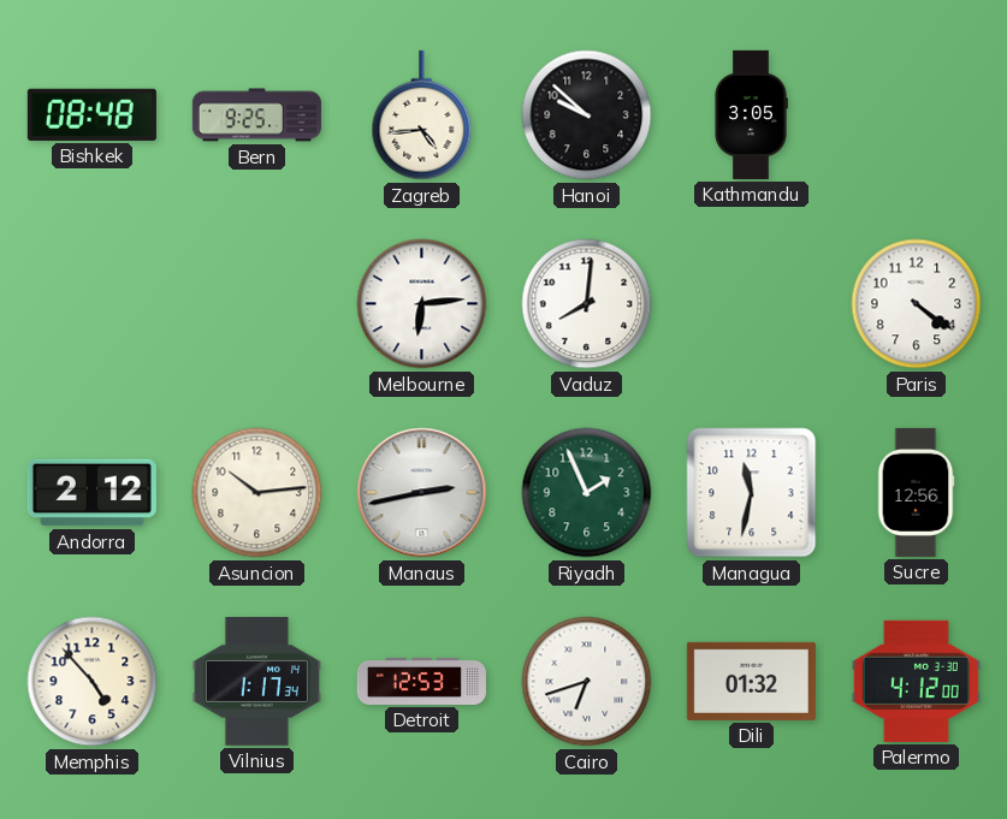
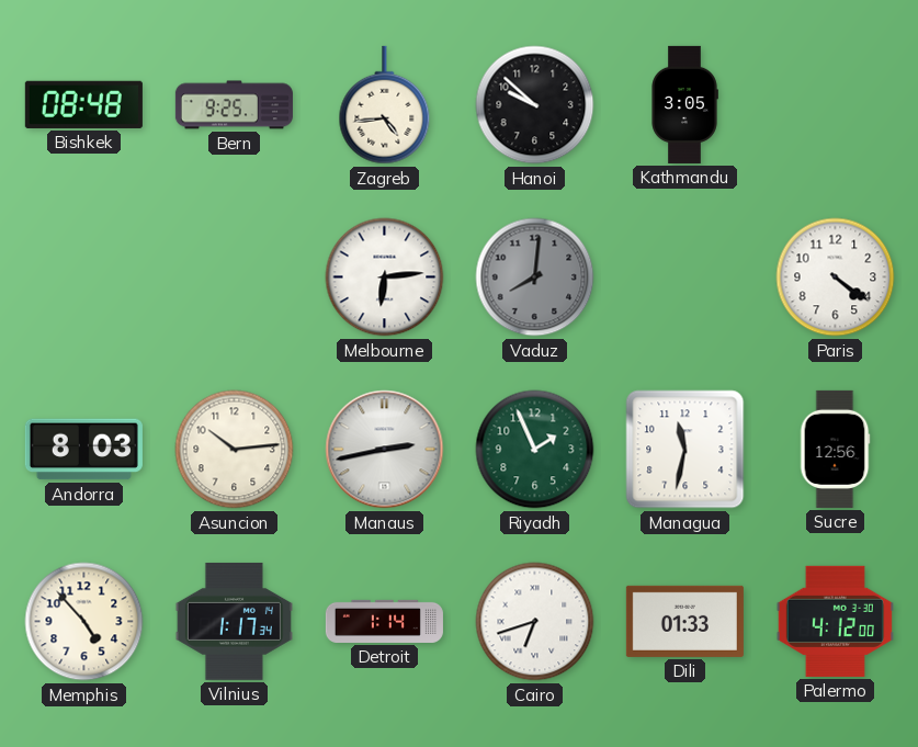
Vaduz dial: white -> grey
Andorra: 2:12 -> 8:03
Detroit: 12:53 -> 1:14
Dili: 01:32 -> 01:33
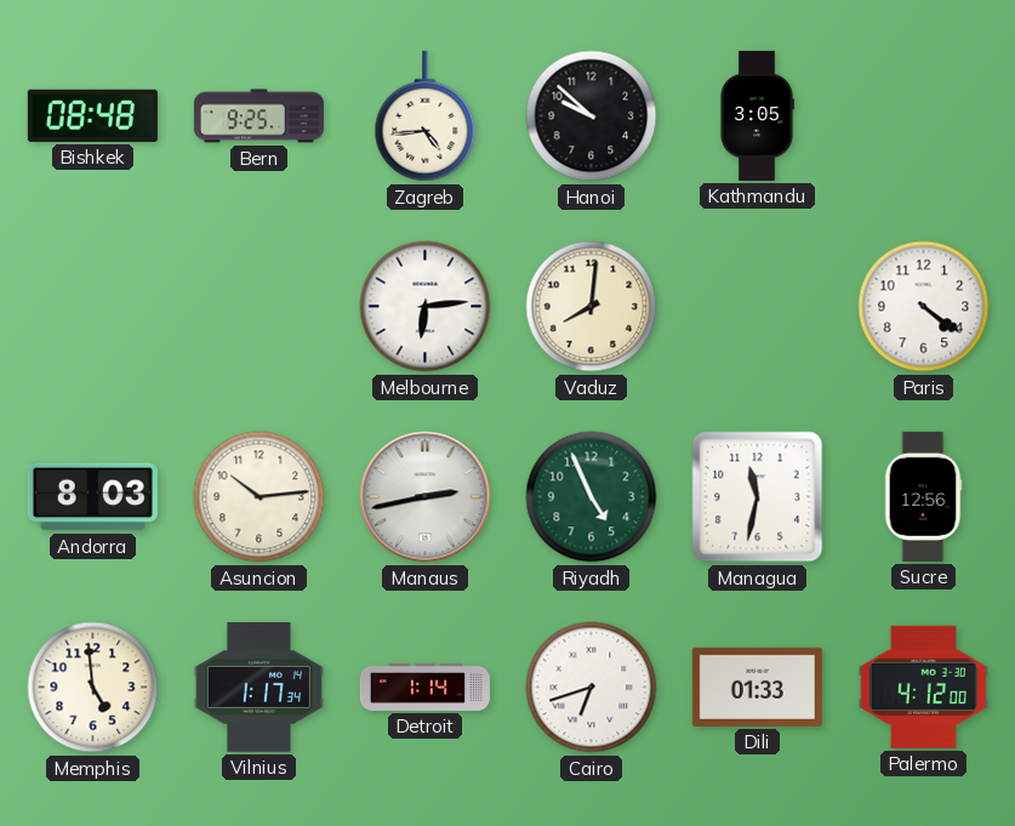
Vaduz dial: grey -> cream
Riyadh: 1:56 -> 4:56
Memphis: 4:53 -> 4:59
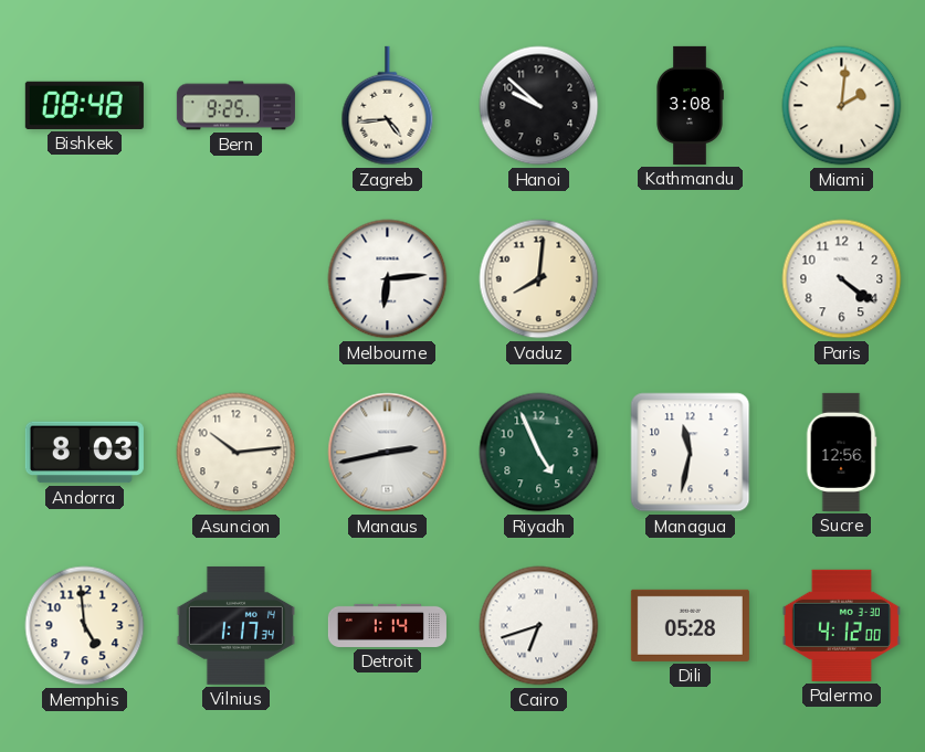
Kathmandu: 3:05 -> 3:08
Miami: none -> 2:01
Dili: 01:33 -> 05:28
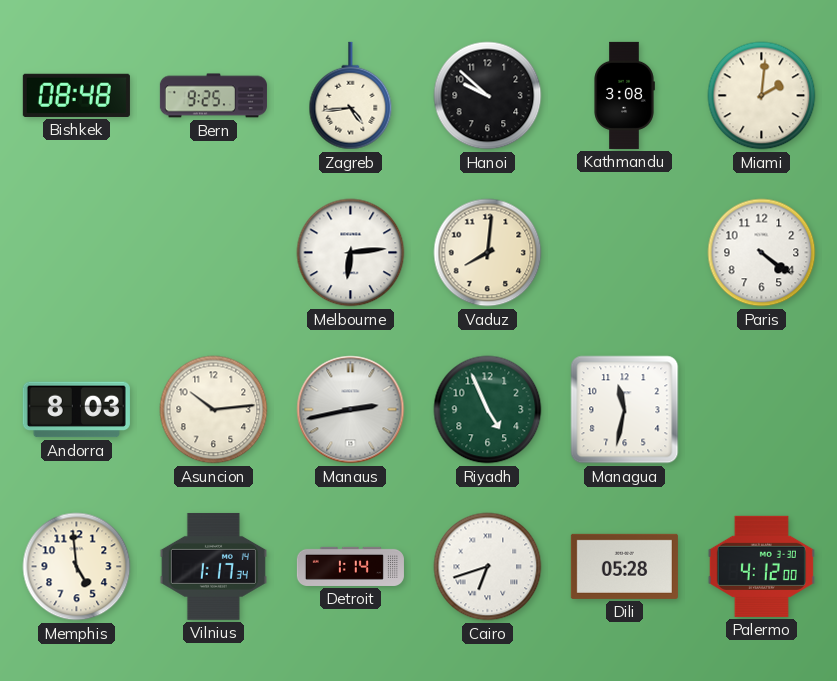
Sucre: 12:56 -> none
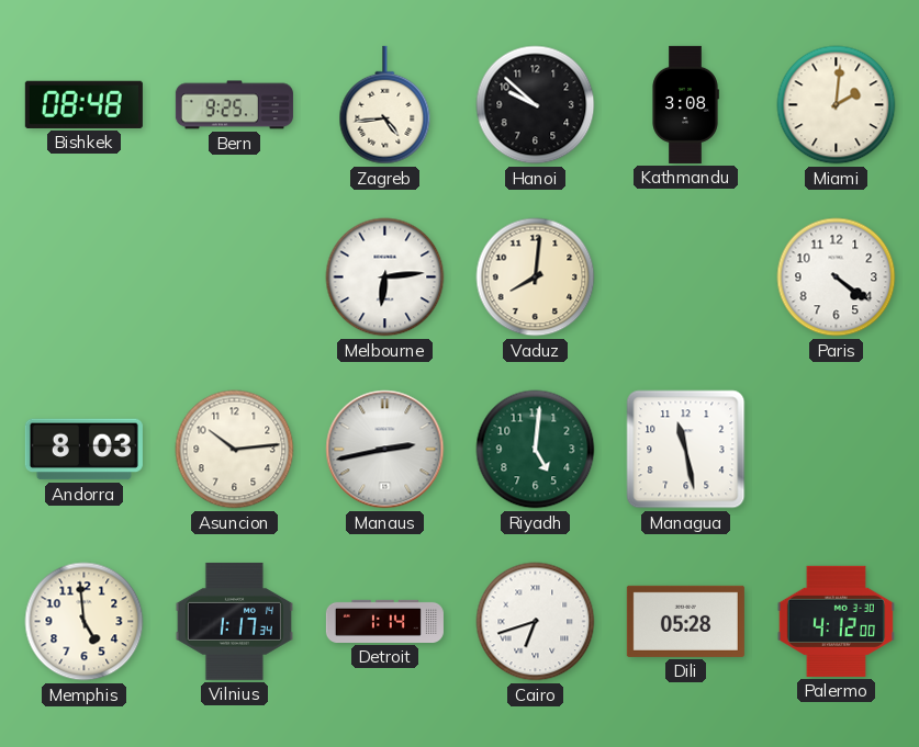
Riyadh: 4:56 -> 5:01
Managua: 11:32 -> 11:28
